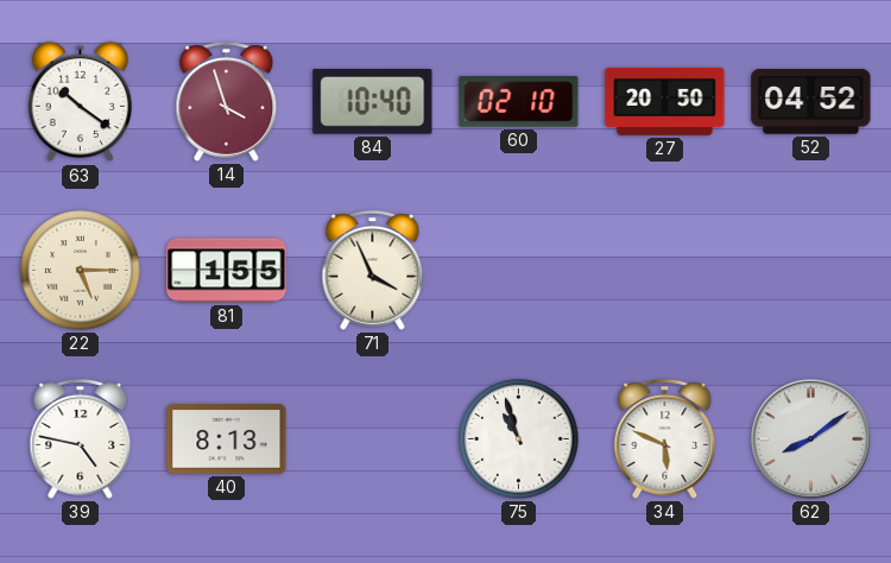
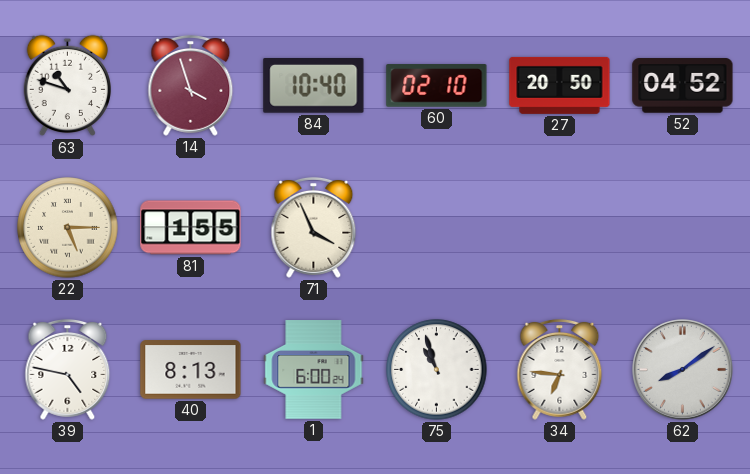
63: 10:21 -> 10:48
1: none -> 6:00
34: 5:49 -> 6:46
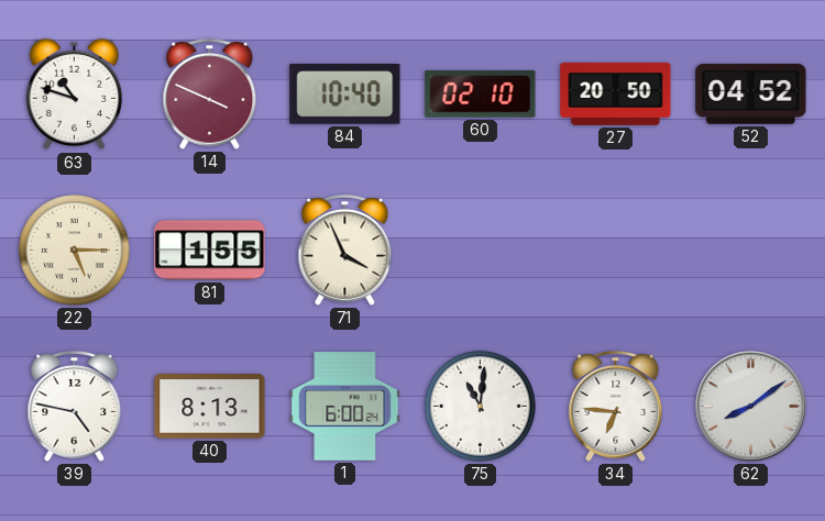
14: 3:57 -> 3:49
75: 10:57 -> 11:01
